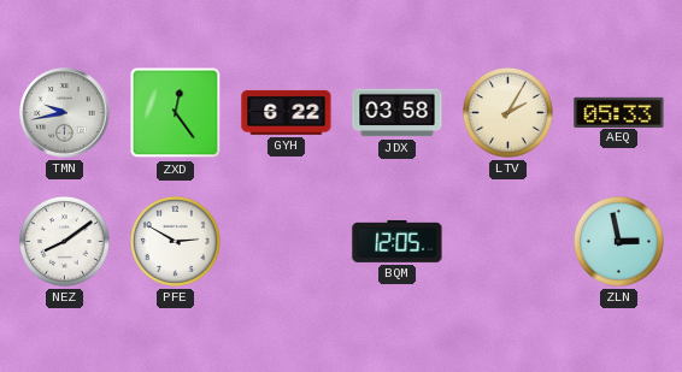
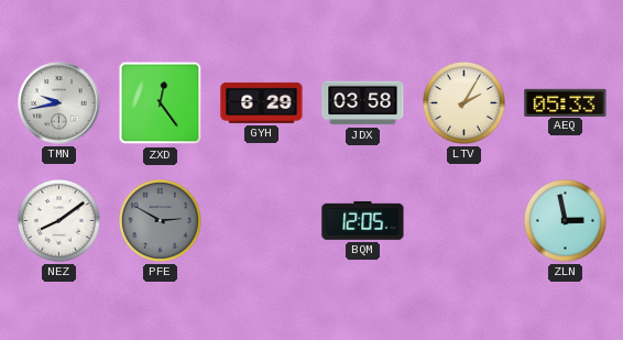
GYH: 6:22 -> 6:29
PFE dial: white -> grey
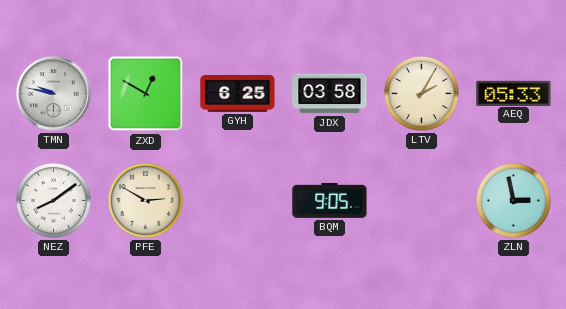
TMN: 9:43 -> 9:47
ZXD: 12:24 -> 12:50
GYH: 6:29 -> 6:25
PFE dial: grey -> cream
BQM: 12:05 -> 9:05
